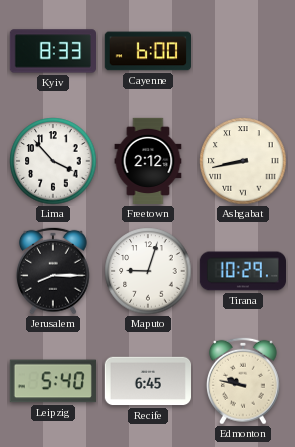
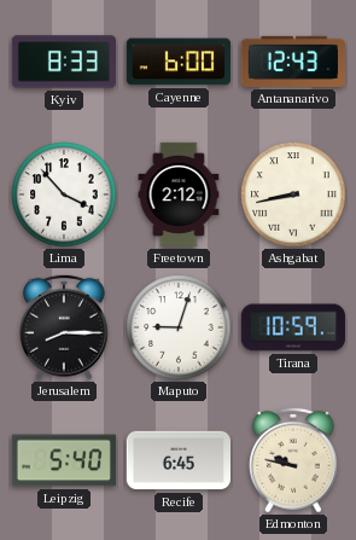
Antananarivo: none -> 12:43
Tirana: 10:29 -> 10:59
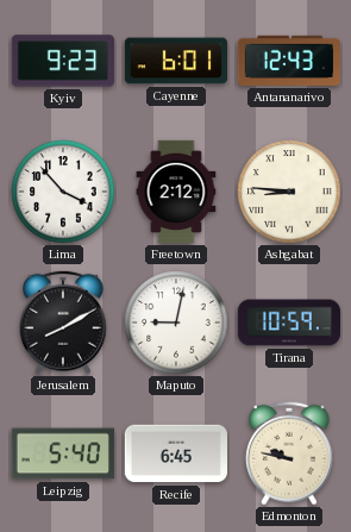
Kyiv: 8:33 -> 9:23
Cayenne: 6:00 -> 6:01
Ashgabat: 8:43 -> 8:46
Jerusalem: 8:15 -> 8:10
Maputo: 9:03 -> 9:02
